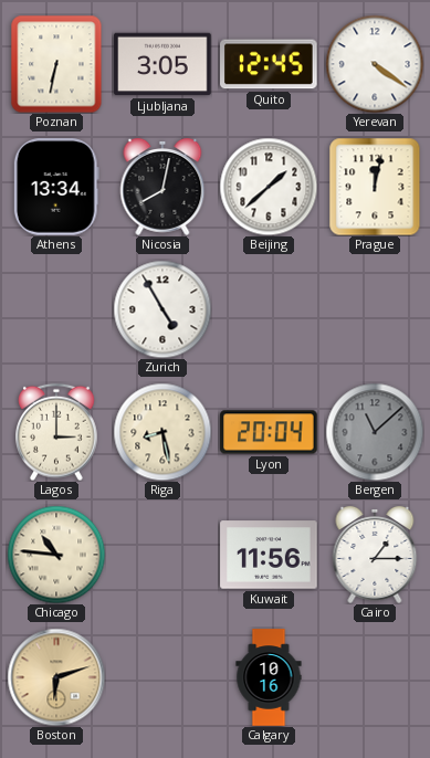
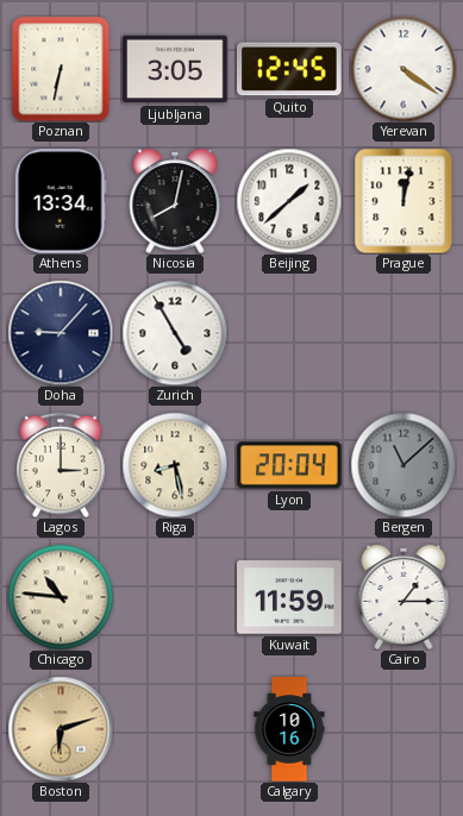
Doha: none -> 9:07
Kuwait: 11:56 -> 11:59
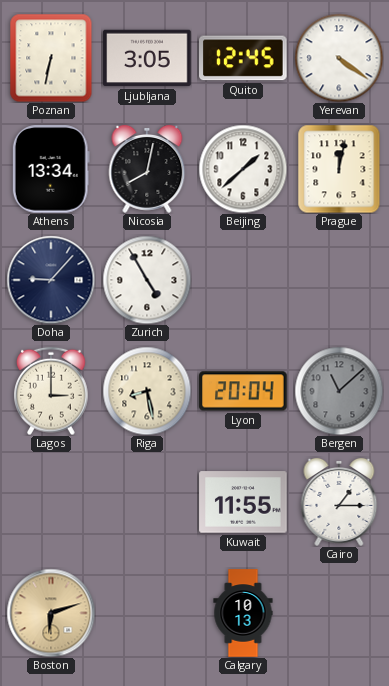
Chicago: 10:46 -> none
Kuwait: 11:59 -> 11:55
Calgary: 10:16 -> 10:13
